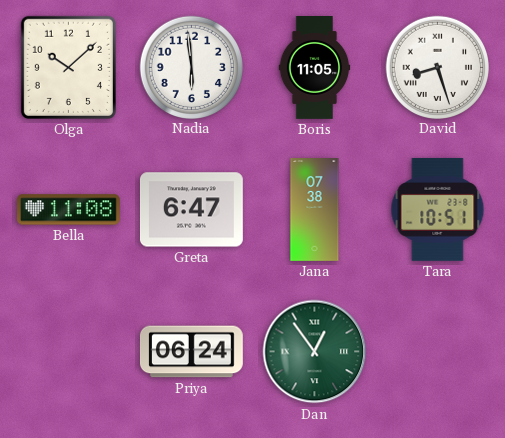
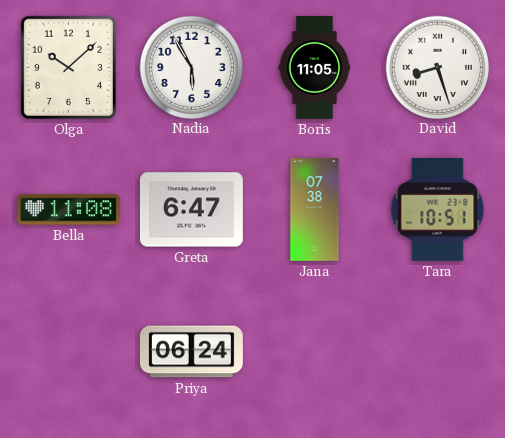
Nadia: 5:59 -> 5:55
Dan: 12:54 -> none
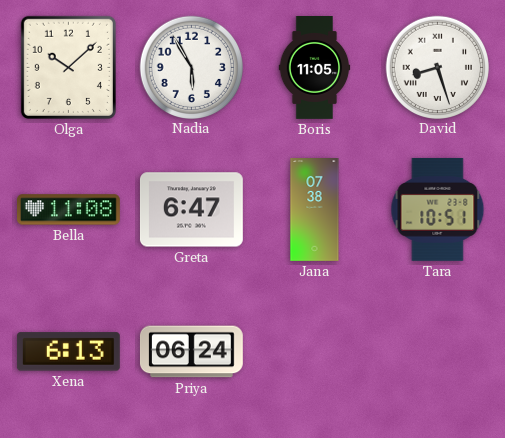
Xena: none -> 6:13
